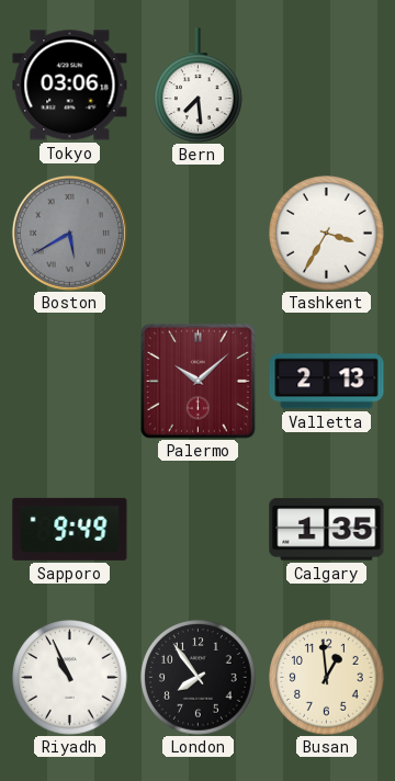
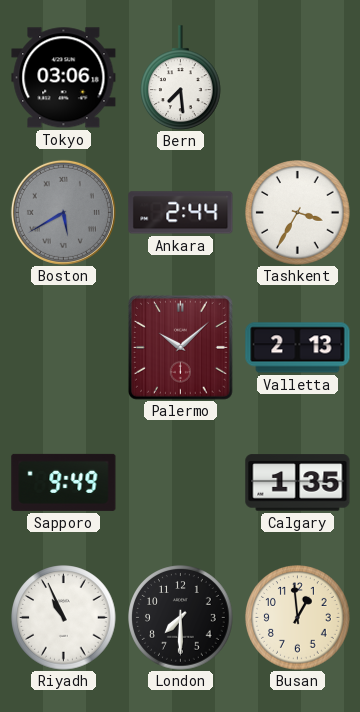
Ankara: none -> 2:44
London: 7:54 -> 7:30
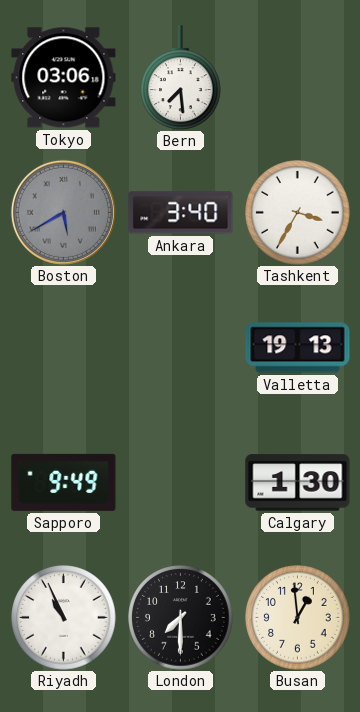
Ankara: 2:44 -> 3:40
Palermo: 10:08 -> none
Valletta: 2:13 -> 19:13
Calgary: 1:35 -> 1:30
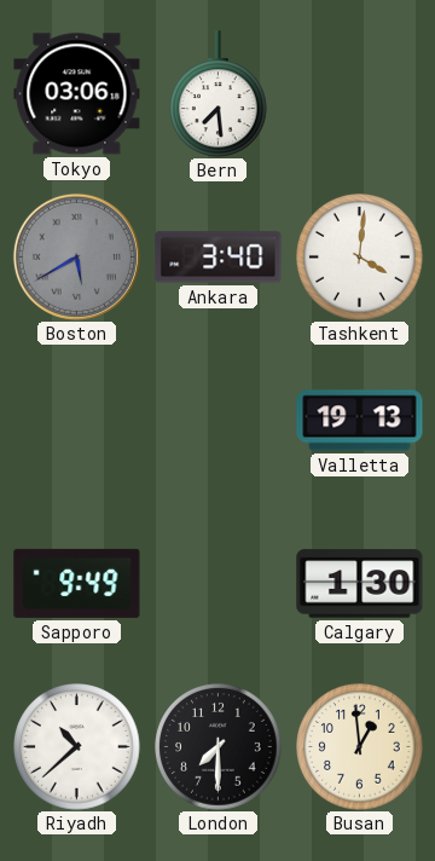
Tashkent: 3:35 -> 4:01
Riyadh: 10:56 -> 10:38
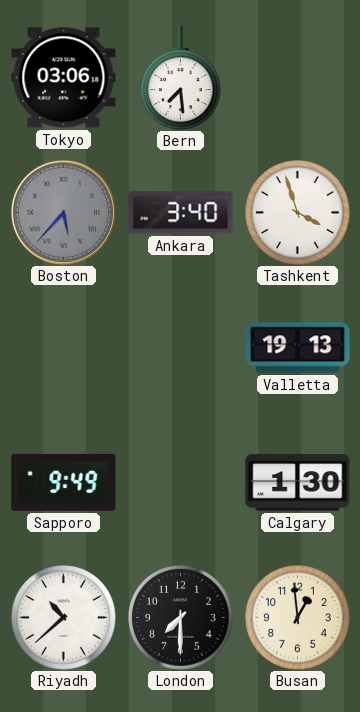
Boston: 5:40 -> 5:37
Tashkent: 4:01 -> 3:57
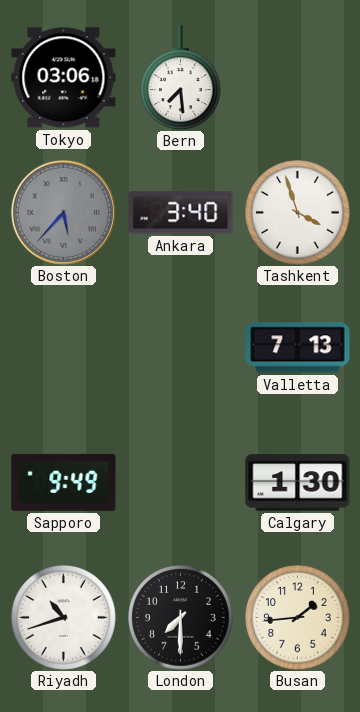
Valletta: 19:13 -> 7:13
Riyadh: 10:38 -> 10:42
Busan: 12:59 -> 1:44
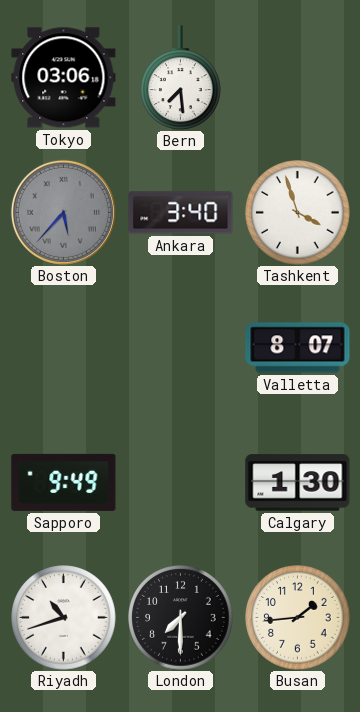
Valletta: 7:13 -> 8:07
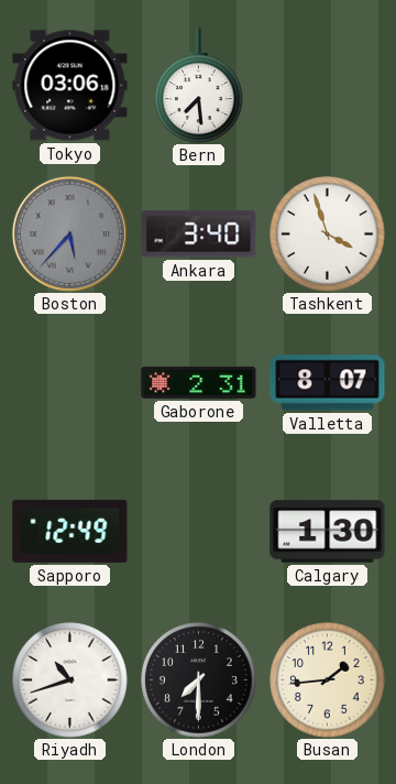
Gaborone: none -> 2:31
Sapporo: 9:49 -> 12:49
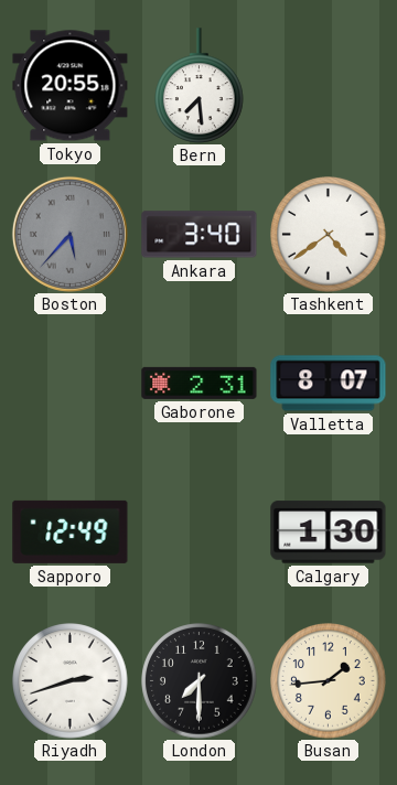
Tokyo: 03:06 -> 20:55
Tashkent: 3:57 -> 4:39
Riyadh: 10:42 -> 2:42
